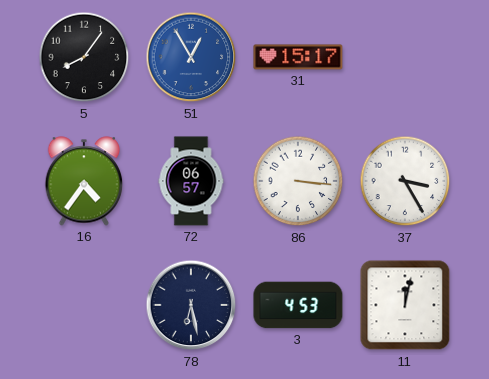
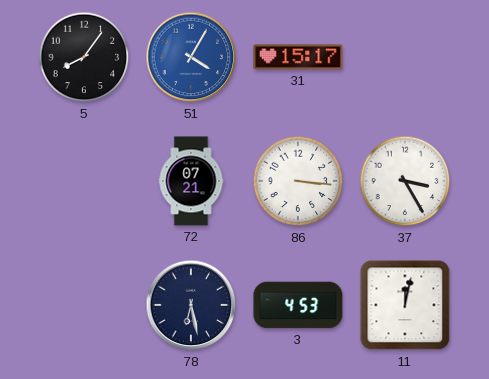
51: 12:55 -> 4:05
16: 4:36 -> none
72: 06:57 -> 07:21
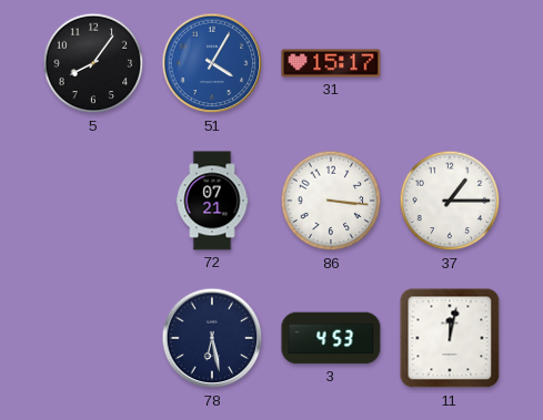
37: 3:25 -> 1:15
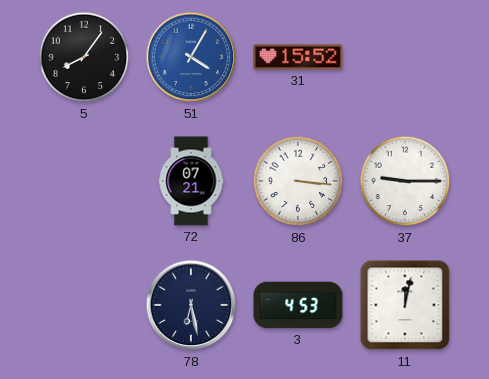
31: 15:17 -> 15:52
37: 1:15 -> 9:15
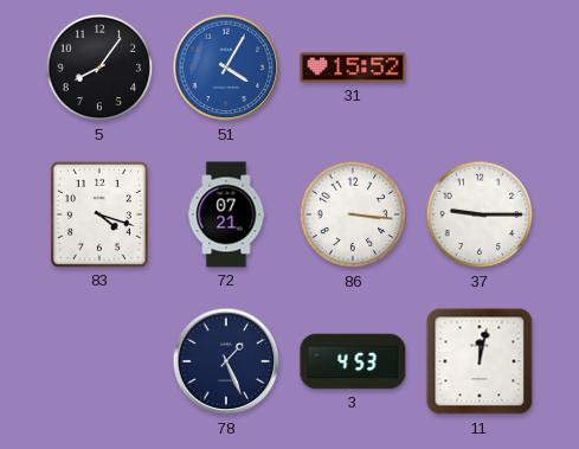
83: none -> 4:18
78: 6:28 -> 1:26
